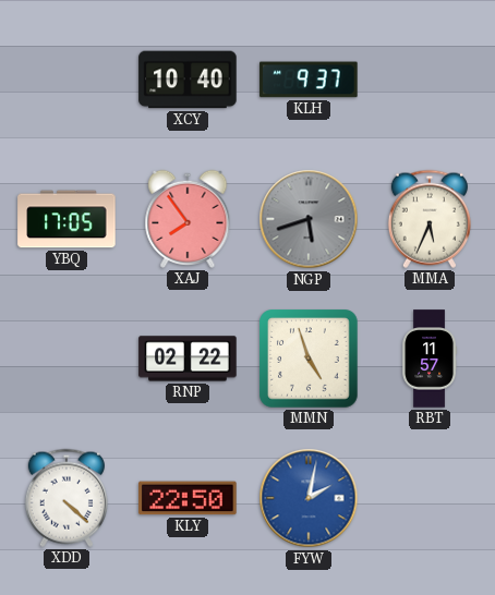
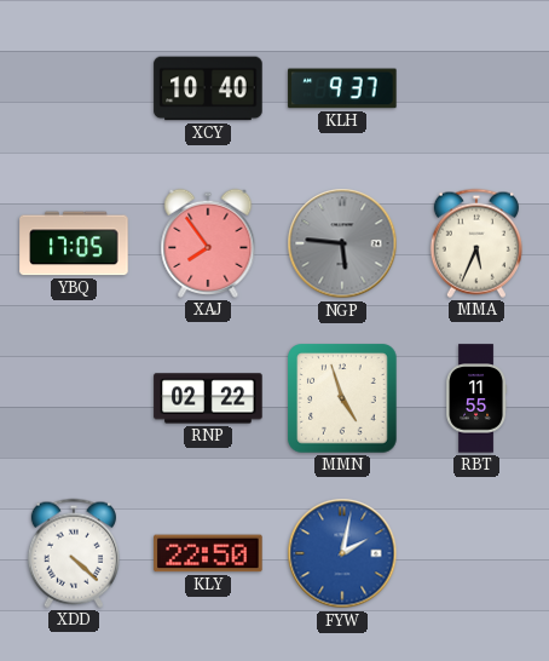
NGP: 5:42 -> 5:46
RBT: 11:57 -> 11:55
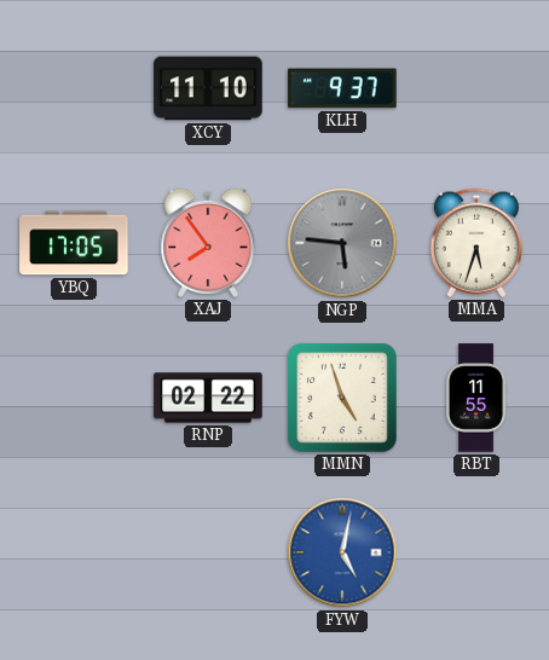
XCY: 10:40 -> 11:10
MMA: 5:34 -> 5:33
XDD: 4:22 -> none
KLY: 22:50 -> none
FYW: 2:02 -> 5:02
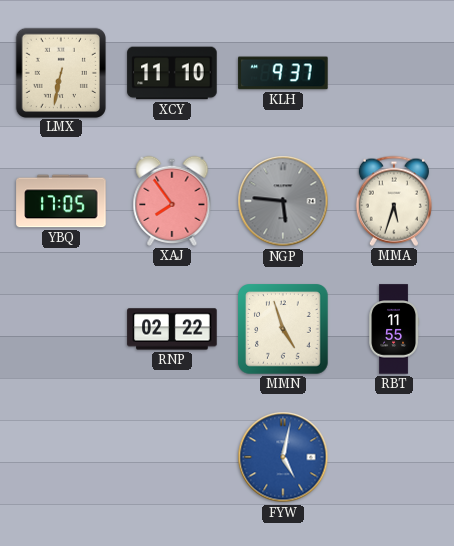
LMX: none -> 6:32
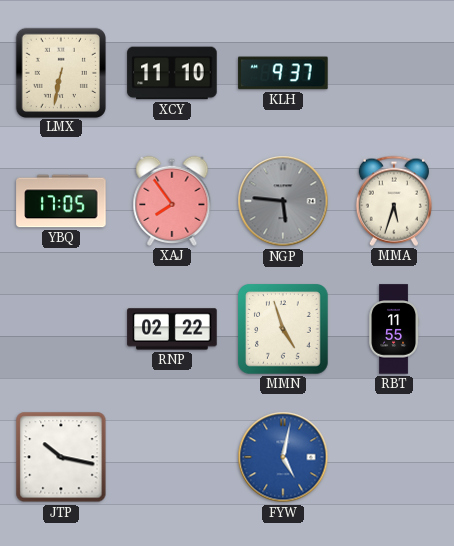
JTP: none -> 10:17
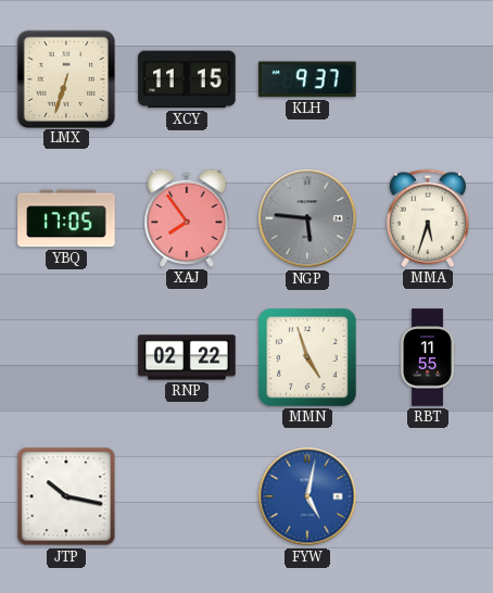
LMX: 6:32 -> 6:33
XCY: 11:10 -> 11:15
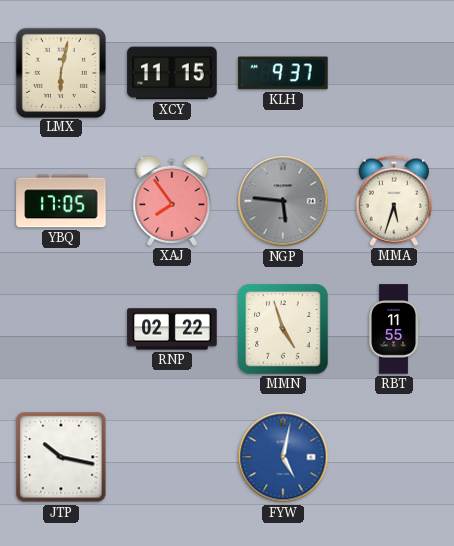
LMX: 6:33 -> 6:02
